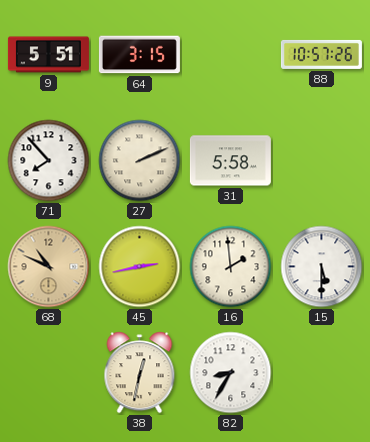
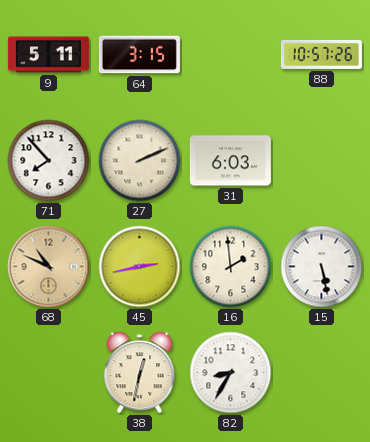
9: 5:51 -> 5:11
31: 5:58 -> 6:03
15: 5:30 -> 5:28
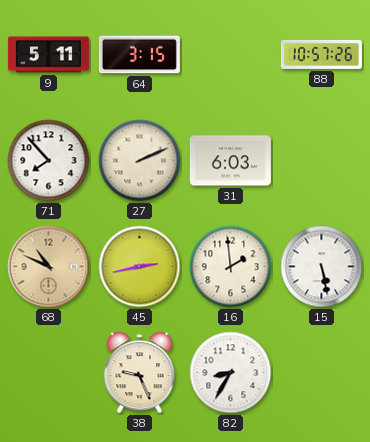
38: 12:32 -> 9:26
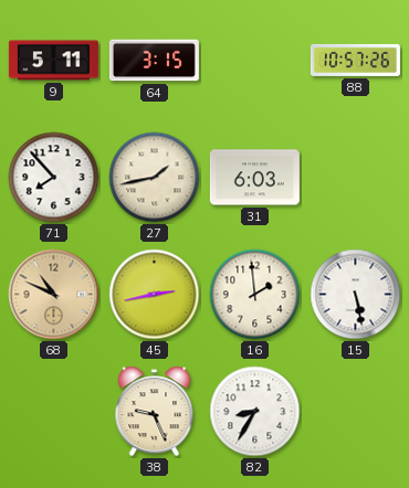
27: 2:11 -> 1:43
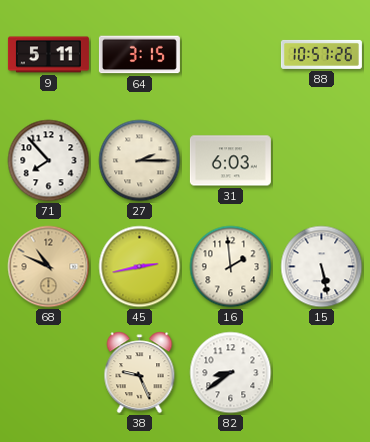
27: 1:43 -> 2:15
82: 8:35 -> 8:39
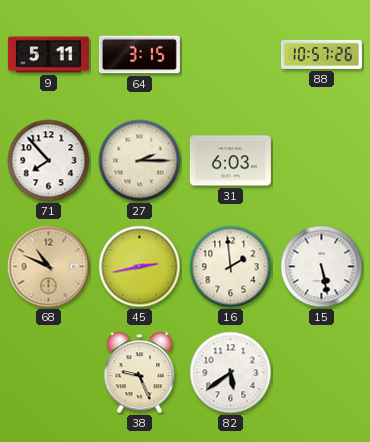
82: 8:39 -> 5:39
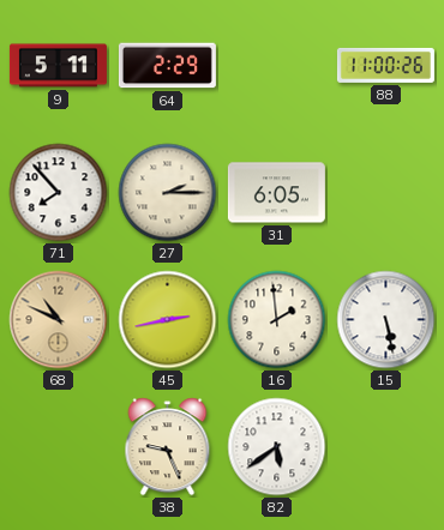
64: 3:15 -> 2:29
88: 10:57 -> 11:00
31: 6:03 -> 6:05
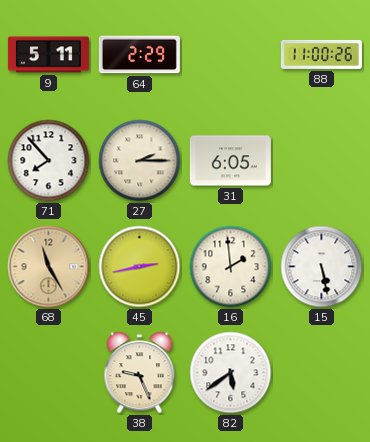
68: 10:49 -> 11:25
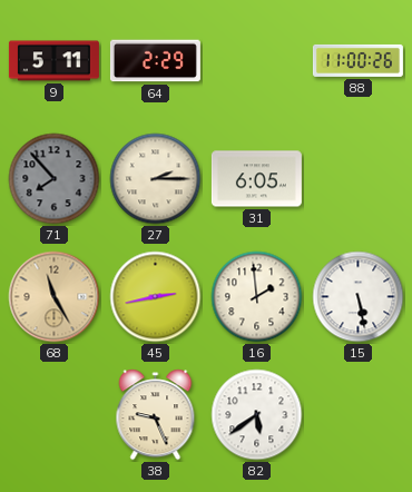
71 dial: white -> grey
